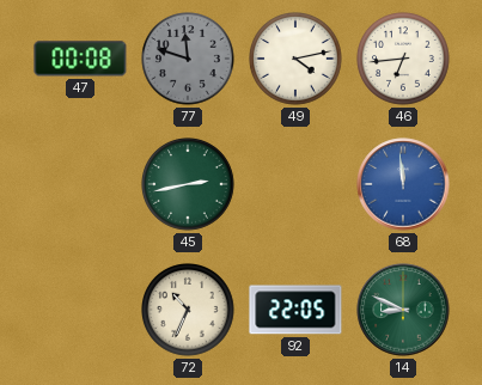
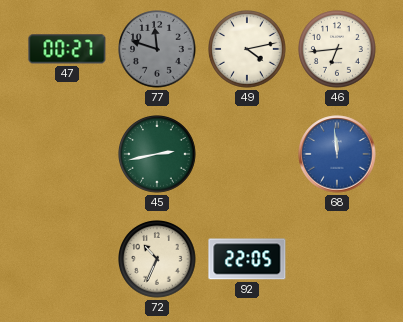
47: 00:08 -> 00:27
14: 8:49 -> none
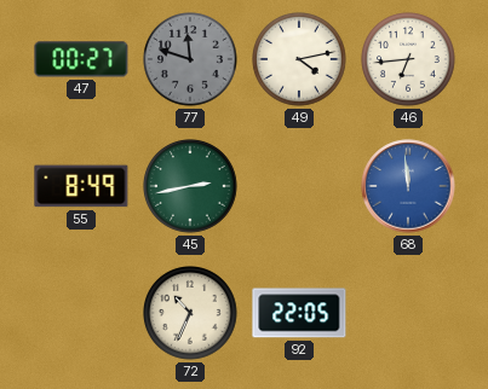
55: none -> 8:49
